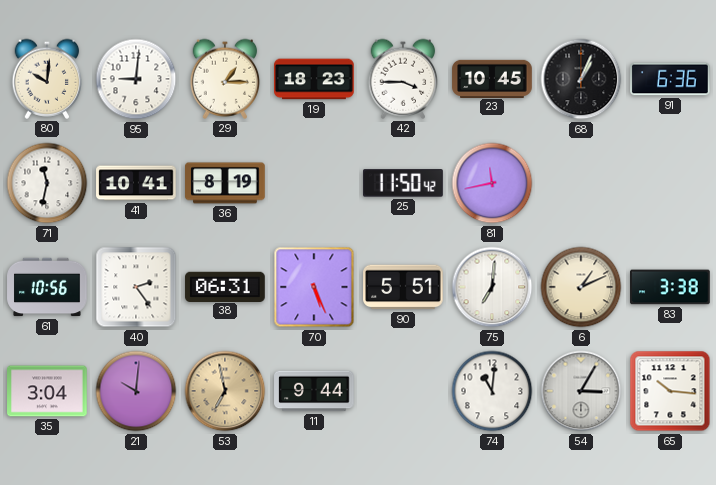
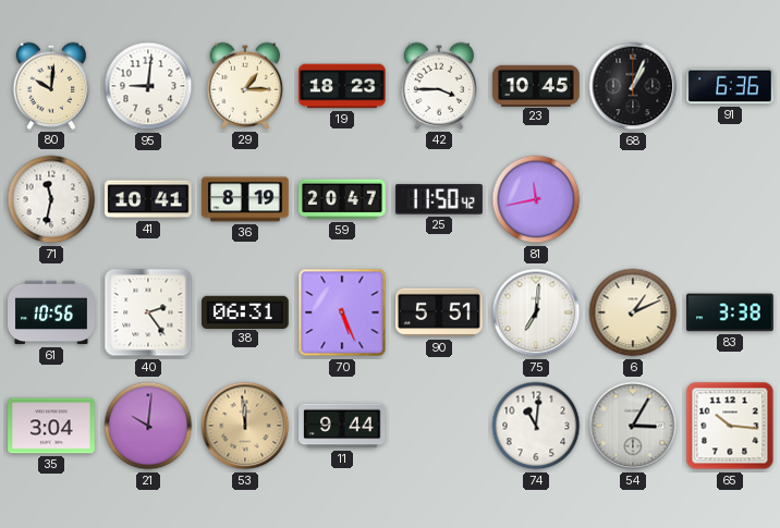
59: none -> 20:47
53: 6:58 -> 11:59
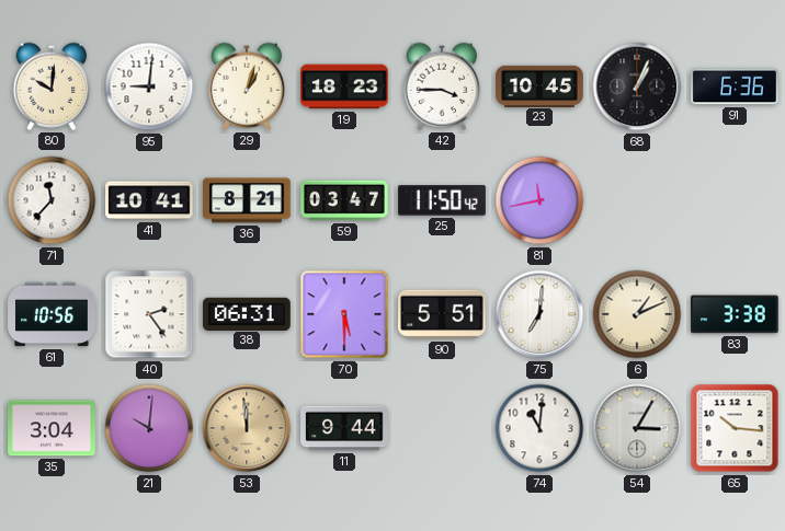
29: 1:15 -> 1:03
71: 11:32 -> 11:37
36: 8:19 -> 8:21
59: 20:47 -> 03:47
70: 5:26 -> 5:30
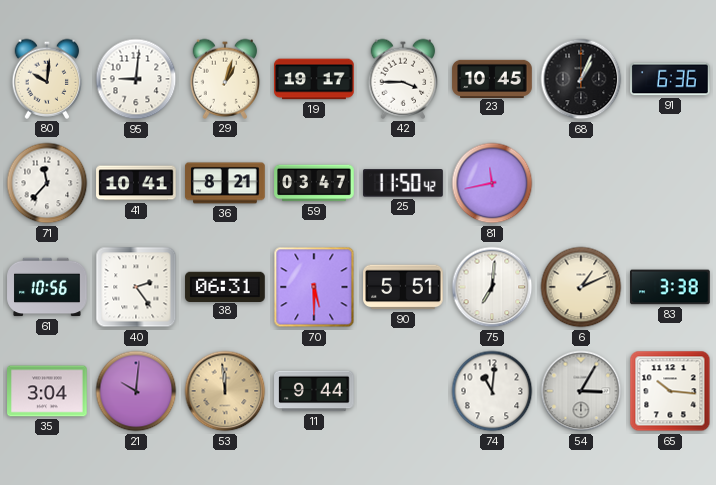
19: 18:23 -> 19:17
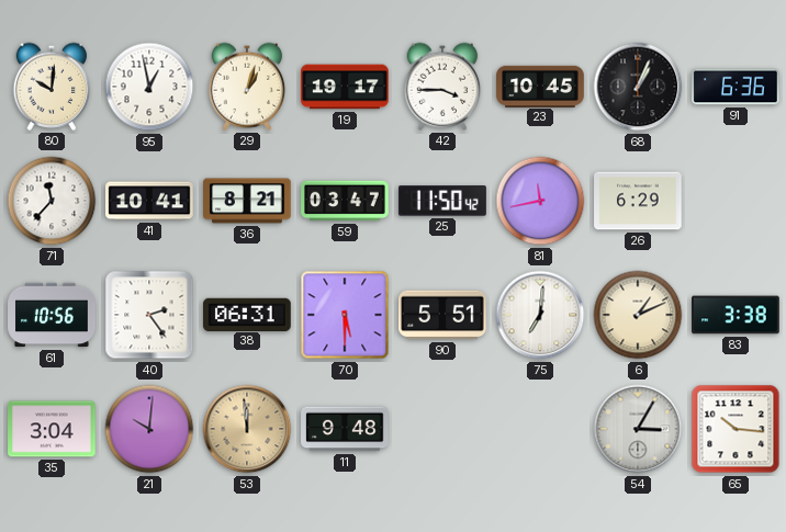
95: 9:01 -> 12:58
26: none -> 6:29
11: 9:44 -> 9:48
74: 11:01 -> none
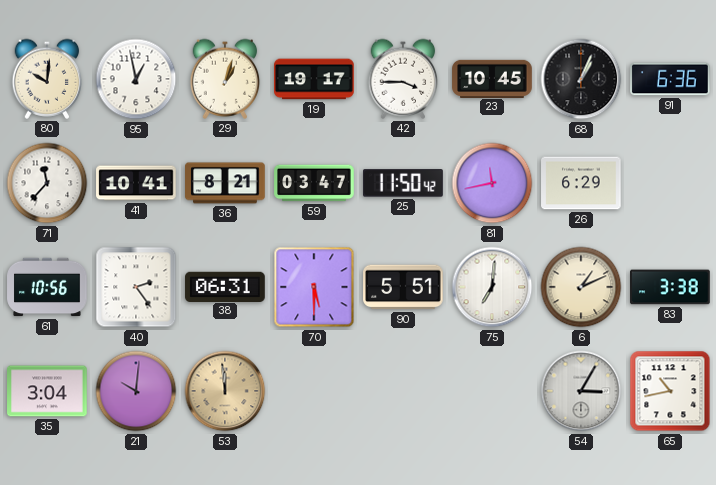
11: 9:48 -> none
65: 10:16 -> 10:43
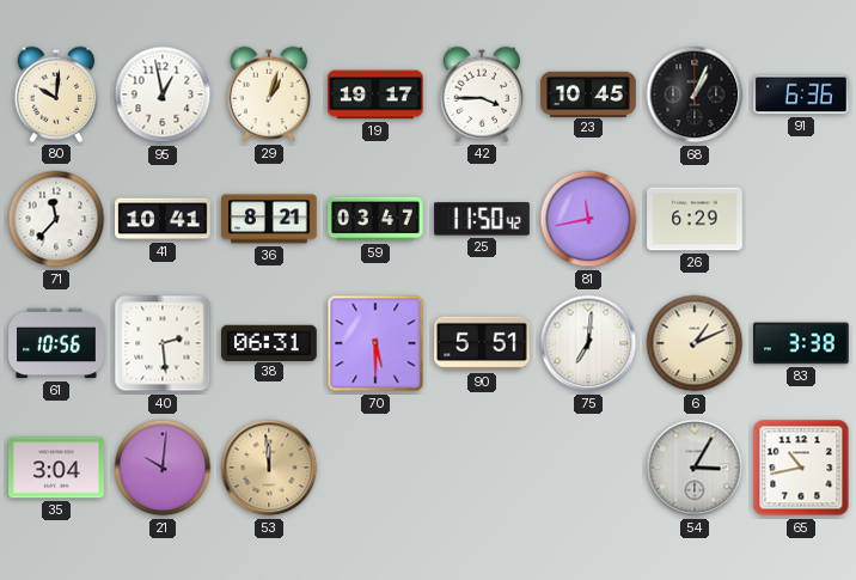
40: 2:24 -> 2:29
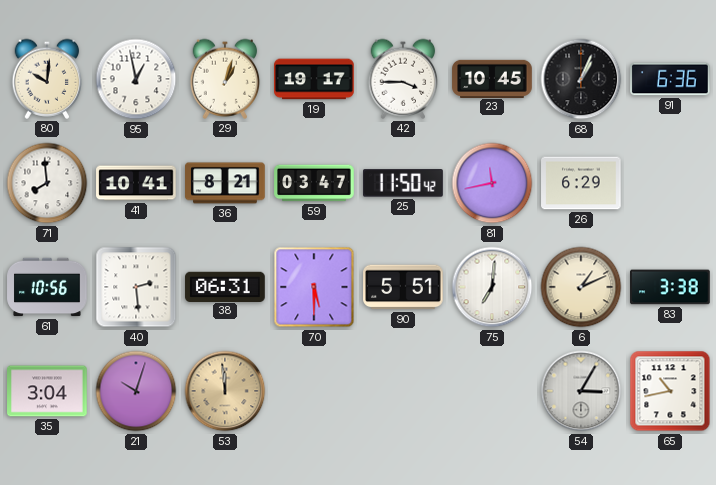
71: 11:37 -> 7:59
21: 10:01 -> 10:03
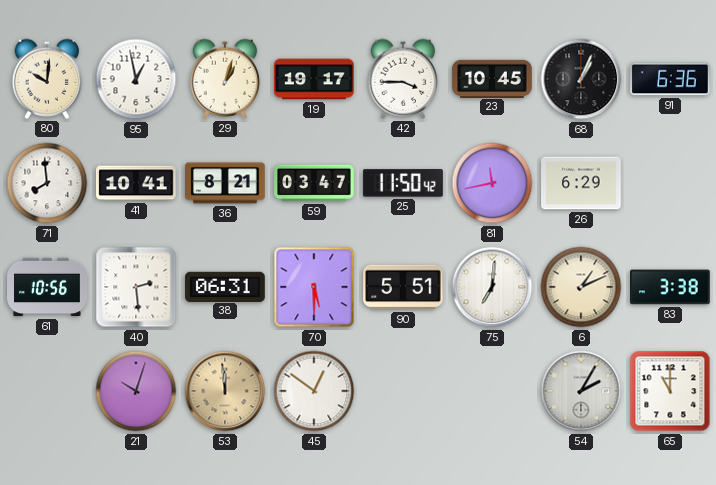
35: 3:04 -> none
45: none -> 12:51
54: 3:05 -> 2:05
65: 10:43 -> 11:00
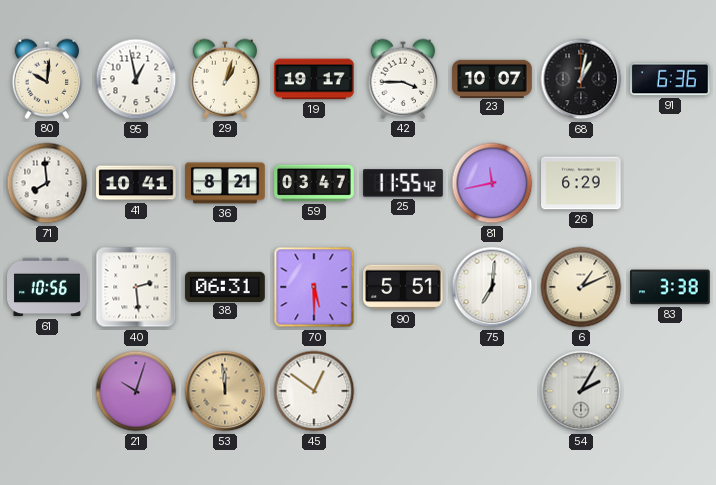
23: 10:45 -> 10:07
68: 1:04 -> 1:02
25: 11:50 -> 11:55
65: 11:00 -> none
